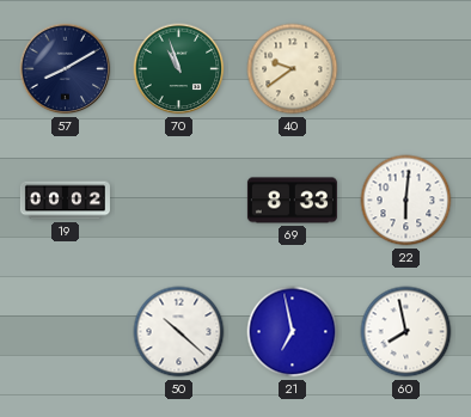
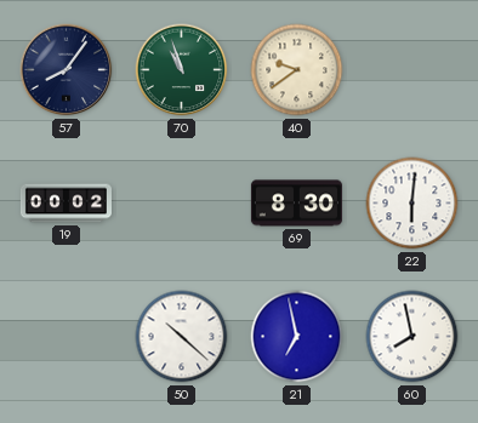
57: 8:10 -> 8:06
69: 8:33 -> 8:30
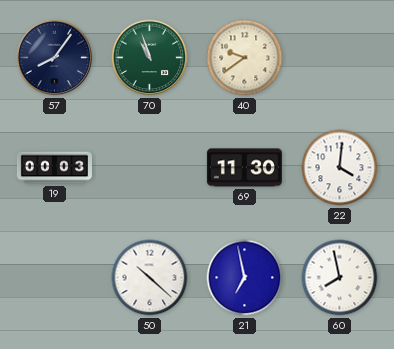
19: 00:02 -> 00:03
69: 8:30 -> 11:30
22: 6:01 -> 4:01
